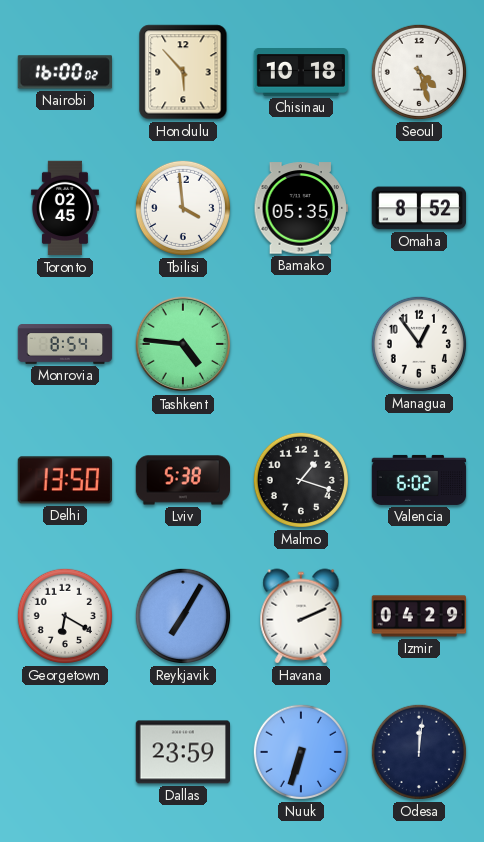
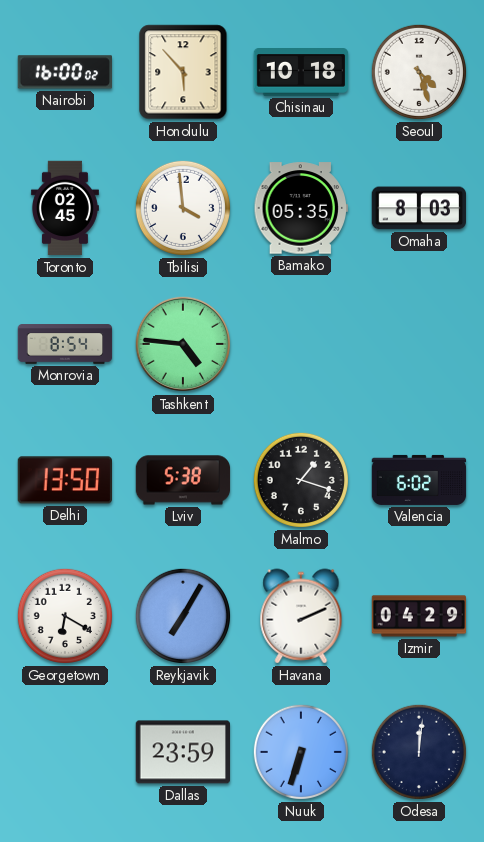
Omaha: 8:52 -> 8:03
Managua: 12:54 -> none
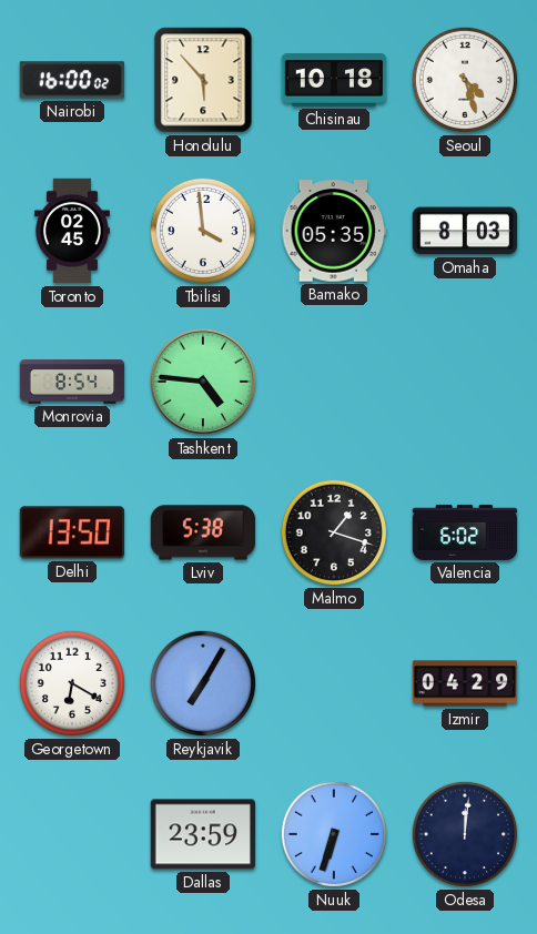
Havana: 2:11 -> none
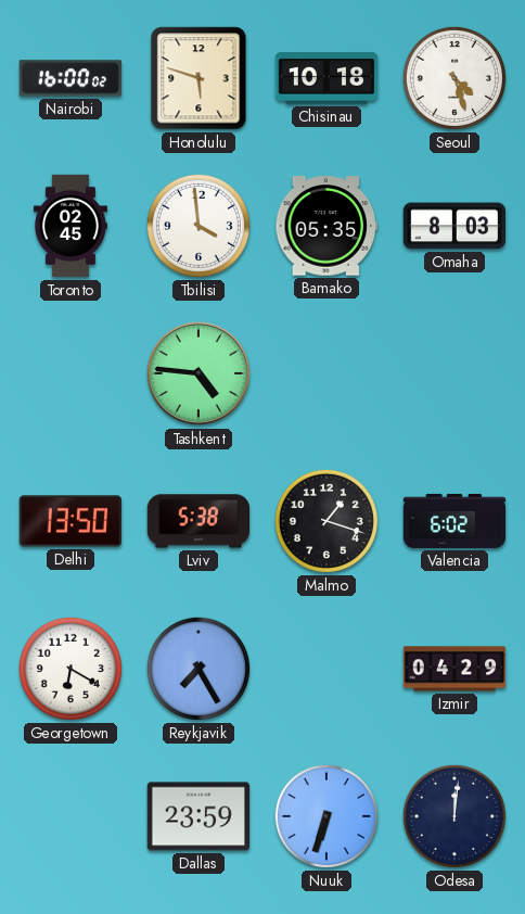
Honolulu: 5:53 -> 5:48
Monrovia: 8:54 -> none
Reykjavik: 7:05 -> 7:25
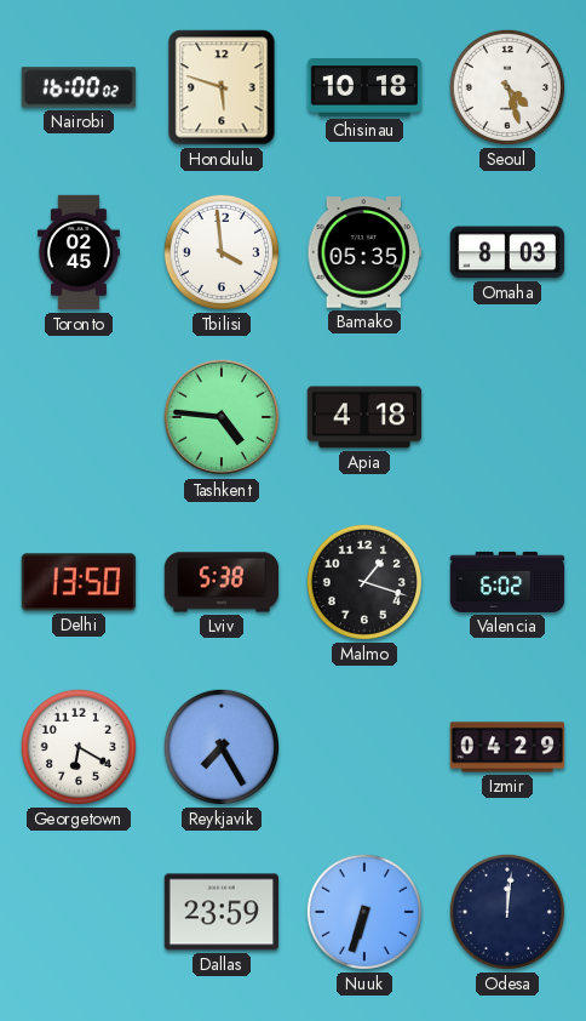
Apia: none -> 4:18
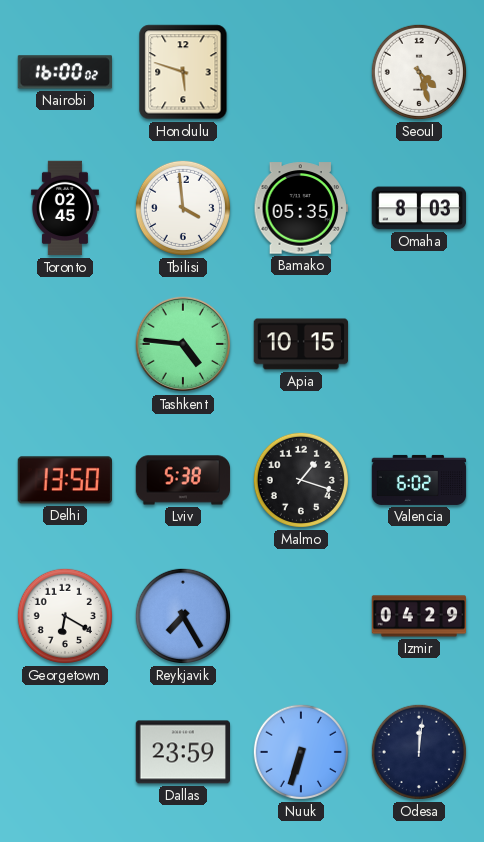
Chisinau: 10:18 -> none
Apia: 4:18 -> 10:15
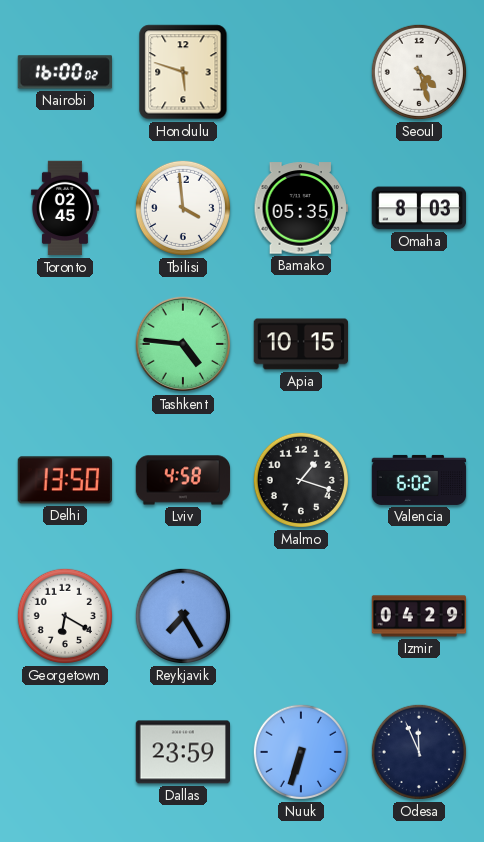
Lviv: 5:38 -> 4:58
Odesa: 12:01 -> 11:56
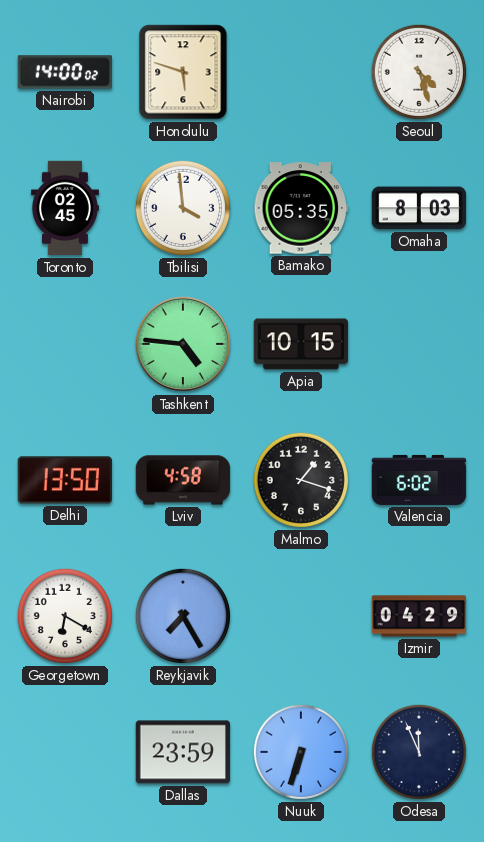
Nairobi: 16:00 -> 14:00
